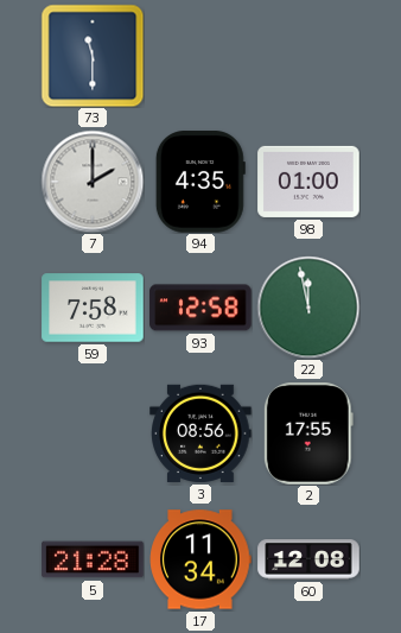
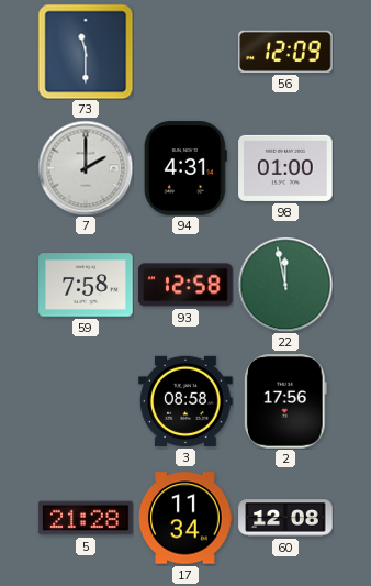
56: none -> 12:09
94: 4:35 -> 4:31
3: 08:56 -> 08:58
2: 17:55 -> 17:56
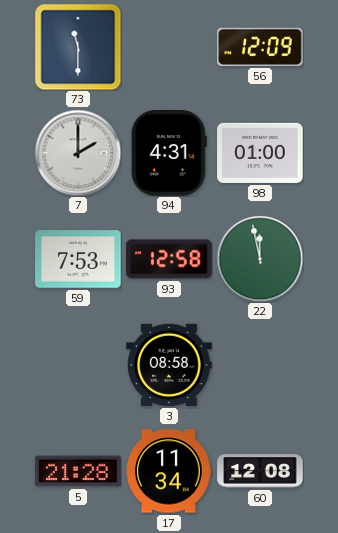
59: 7:58 -> 7:53
2: 17:56 -> none
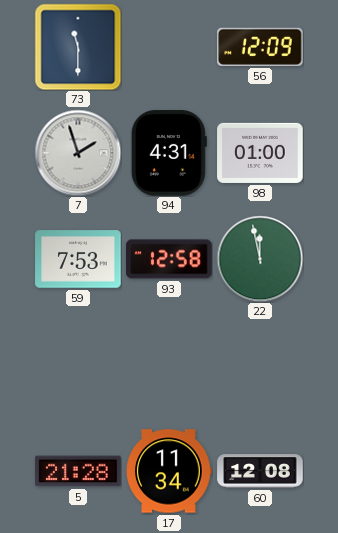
7: 2:00 -> 1:57
3: 08:58 -> none
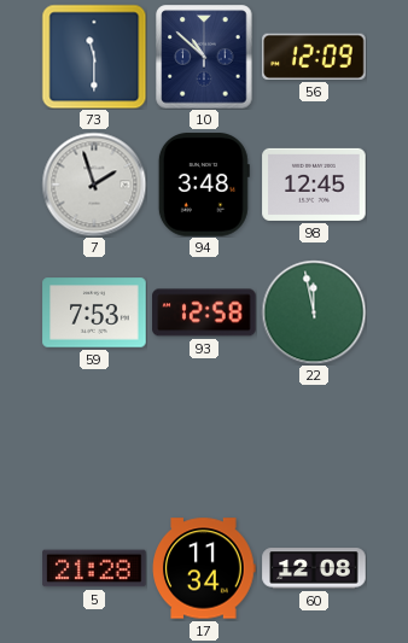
10: none -> 10:52
94: 4:31 -> 3:48
98: 01:00 -> 12:45
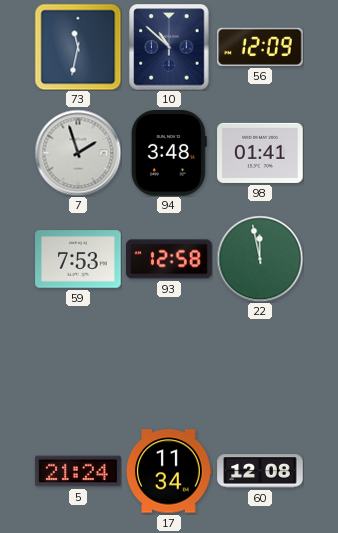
73: 11:30 -> 11:32
98: 12:45 -> 01:41
5: 21:28 -> 21:24
